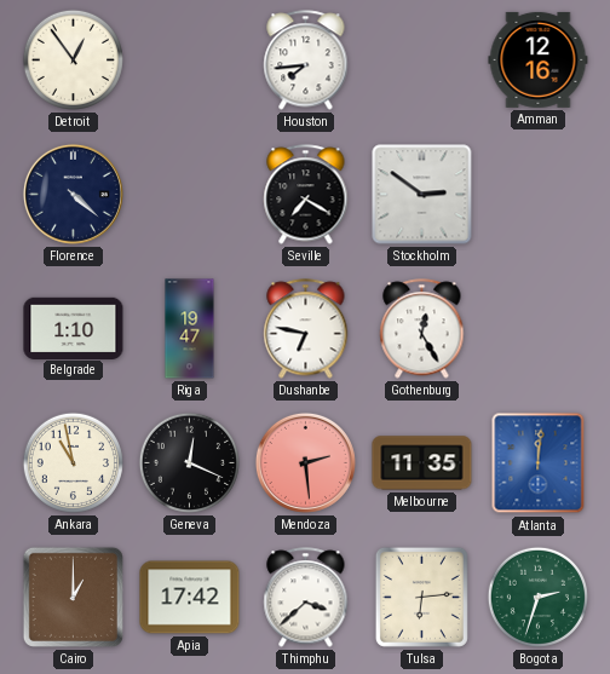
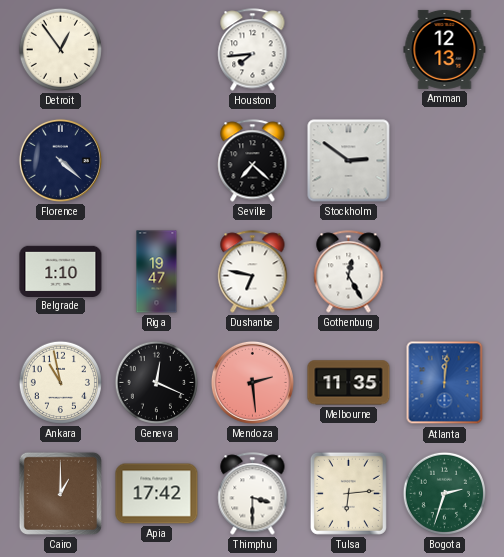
Amman: 12:16 -> 12:13
Seville: 7:20 -> 7:22
Thimphu: 3:38 -> 3:30
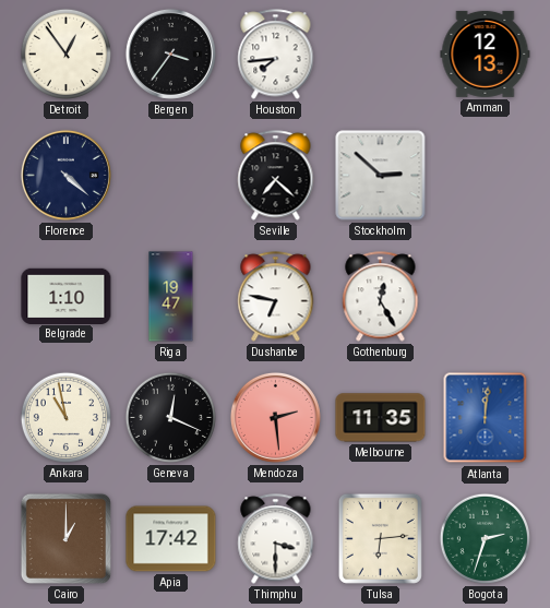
Bergen: none -> 3:36
Stockholm: 2:51 -> 2:52
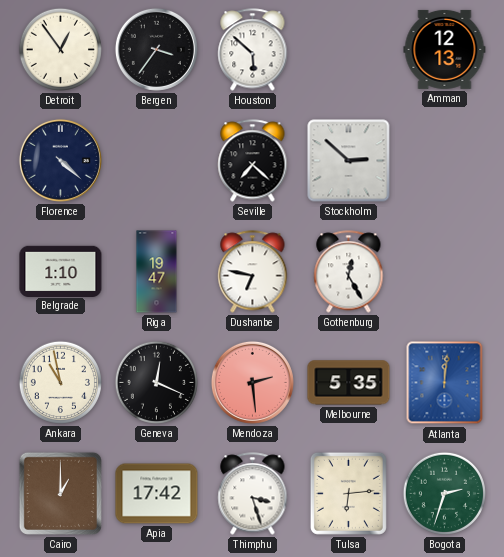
Houston: 7:44 -> 5:52
Melbourne: 11:35 -> 5:35
Thimphu: 3:30 -> 3:27
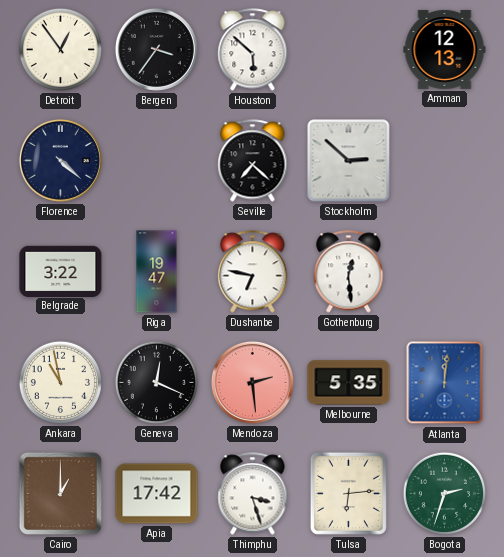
Belgrade: 1:10 -> 3:22
Gothenburg: 12:25 -> 12:29
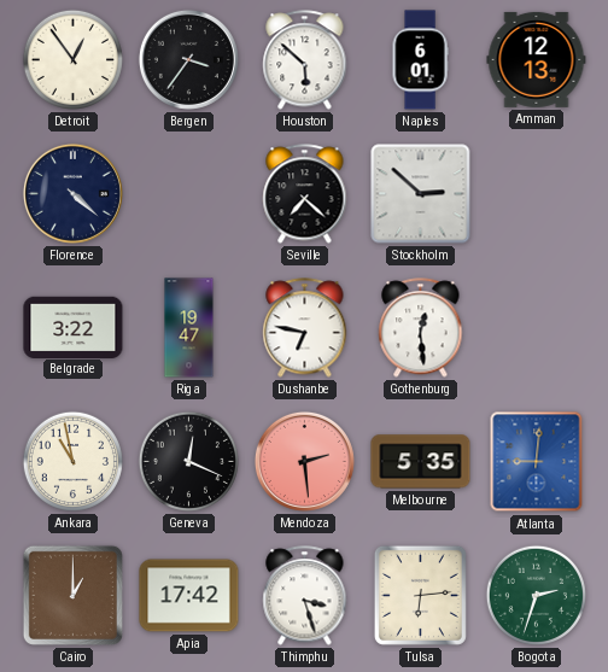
Naples: none -> 6:01
Atlanta: 12:01 -> 9:01
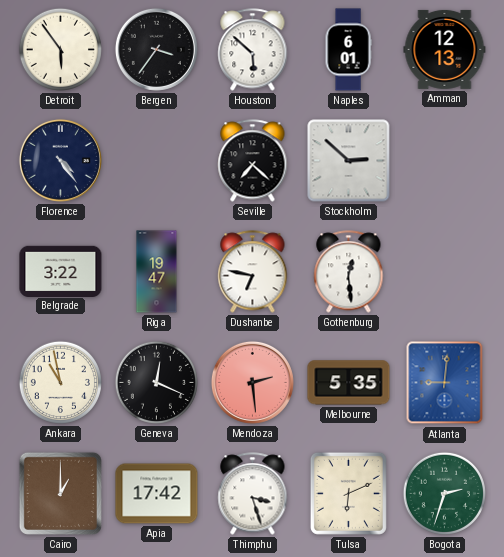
Detroit: 12:54 -> 5:54
Florence: 4:22 -> 4:24
Tulsa: 6:14 -> 6:11
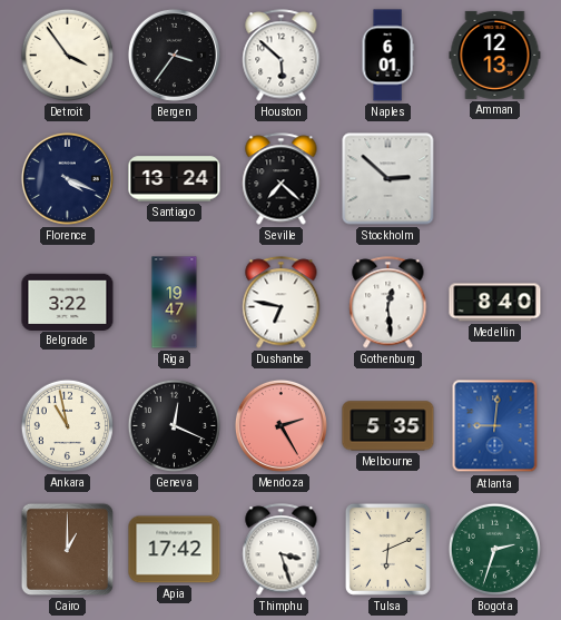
Detroit: 5:54 -> 3:54
Florence: 4:24 -> 4:19
Santiago: none -> 13:24
Medellin: none -> 8:40
Mendoza: 2:29 -> 2:25
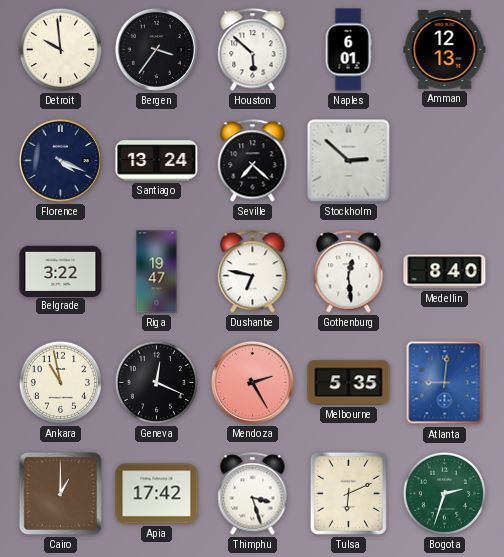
Detroit: 3:54 -> 9:59
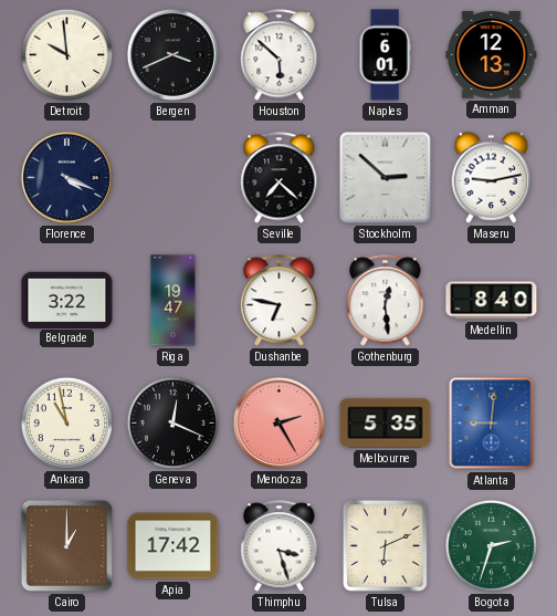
Bergen: 3:36 -> 3:41
Santiago: 13:24 -> none
Maseru: none -> 9:13
